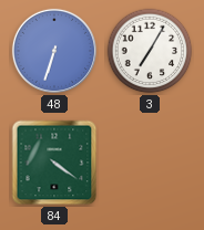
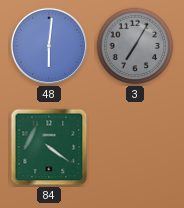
48: 6:33 -> 6:01
3 dial: white -> grey
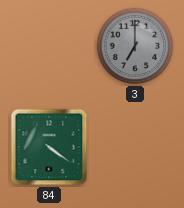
48: 6:01 -> none
3: 7:05 -> 7:00
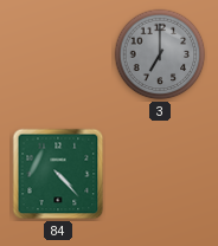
84: 4:21 -> 4:23
